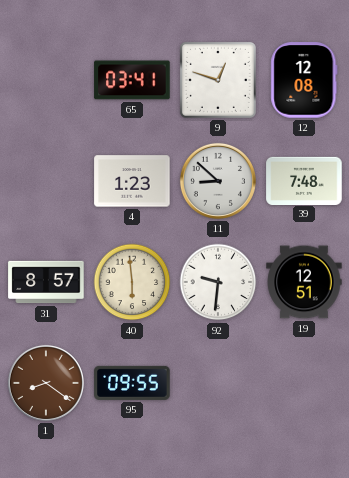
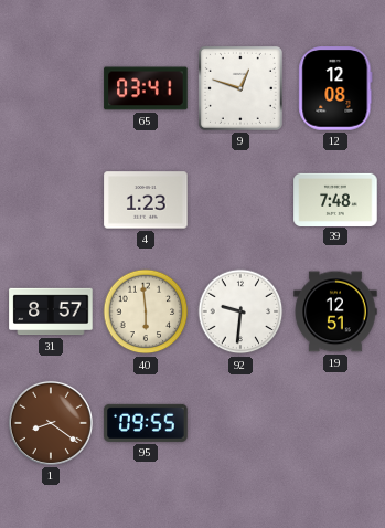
11: 8:52 -> none
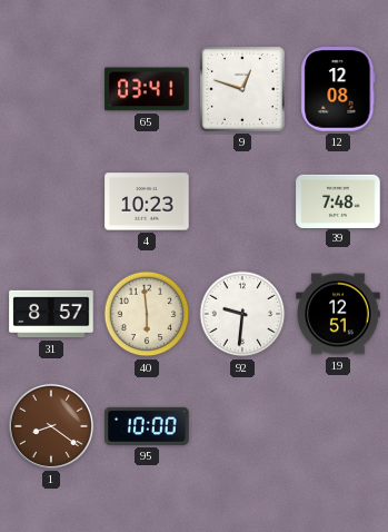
4: 1:23 -> 10:23
95: 09:55 -> 10:00
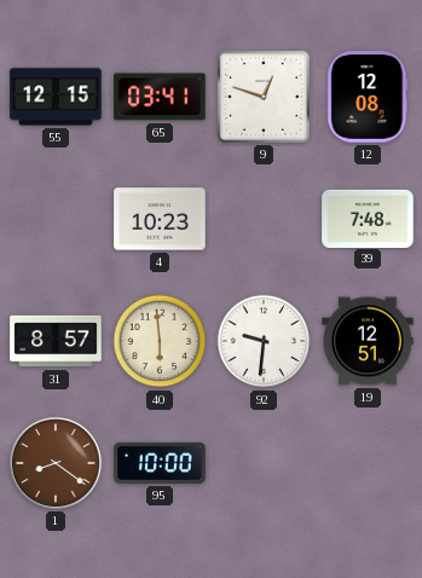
55: none -> 12:15
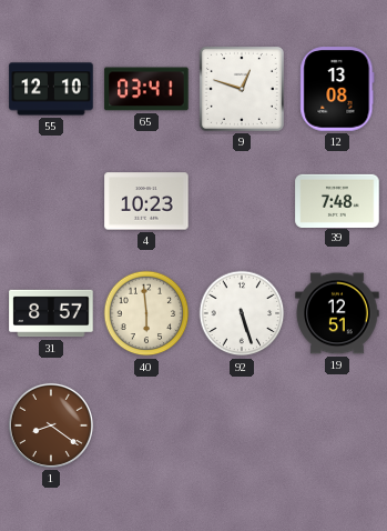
55: 12:15 -> 12:10
12: 12:08 -> 13:08
92: 9:31 -> 5:27
95: 10:00 -> none
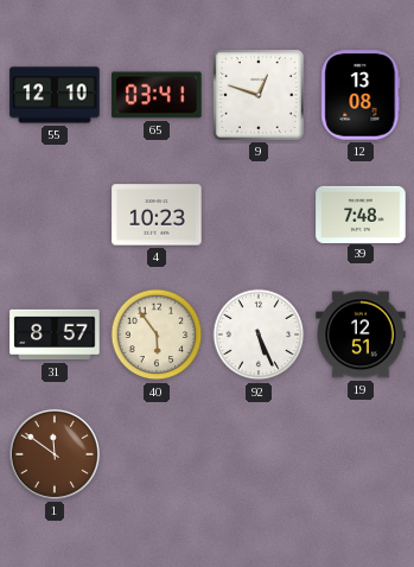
40: 5:59 -> 5:54
92: 5:27 -> 5:26
1: 8:21 -> 11:51
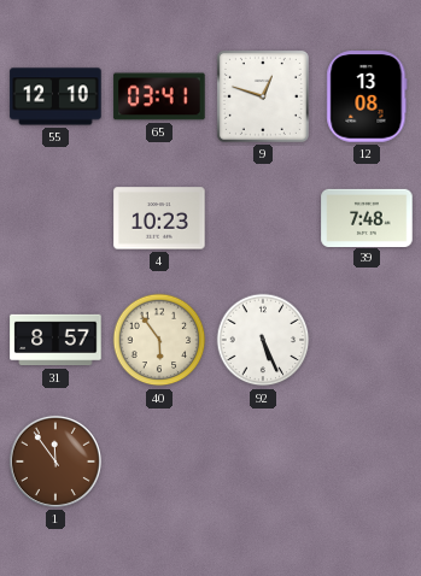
19: 12:51 -> none
1: 11:51 -> 11:54
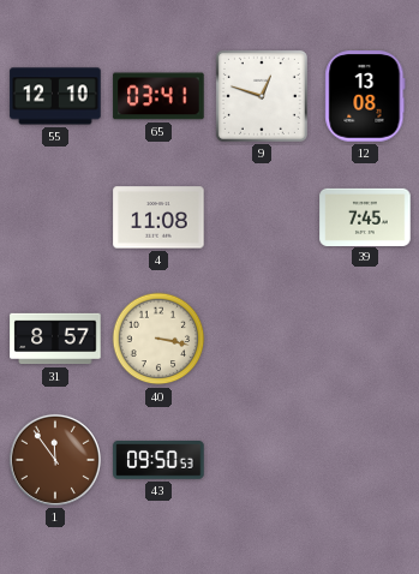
4: 10:23 -> 11:08
39: 7:48 -> 7:45
40: 5:54 -> 3:17
92: 5:26 -> none
43: none -> 09:50
